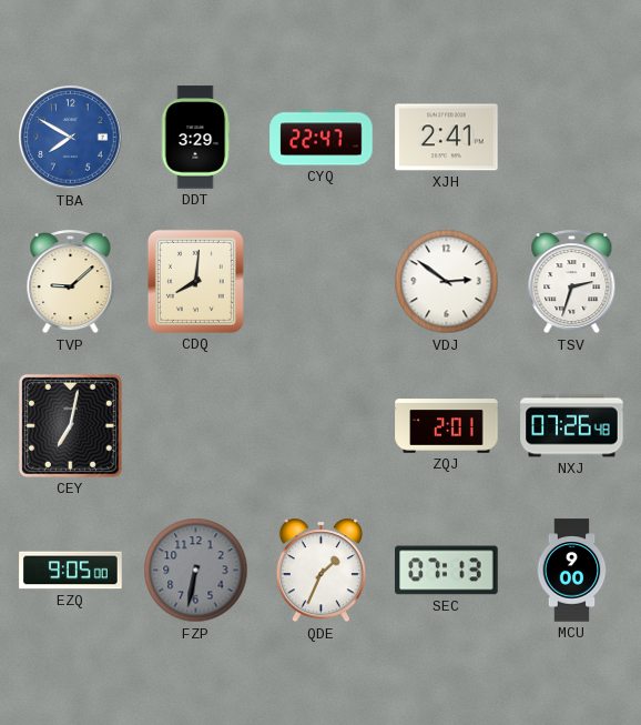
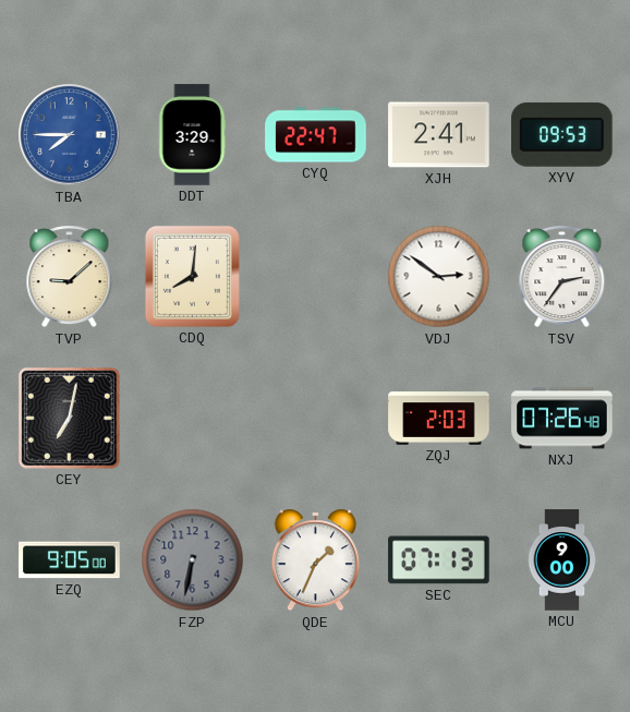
TBA: 7:50 -> 7:45
XYV: none -> 09:53
TSV: 2:33 -> 2:36
ZQJ: 2:01 -> 2:03
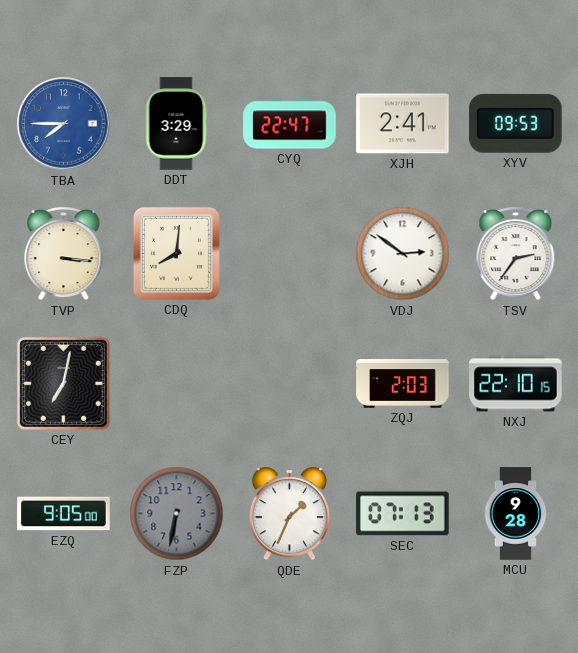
TVP: 9:08 -> 3:16
NXJ: 07:26 -> 22:10
MCU: 9:00 -> 9:28
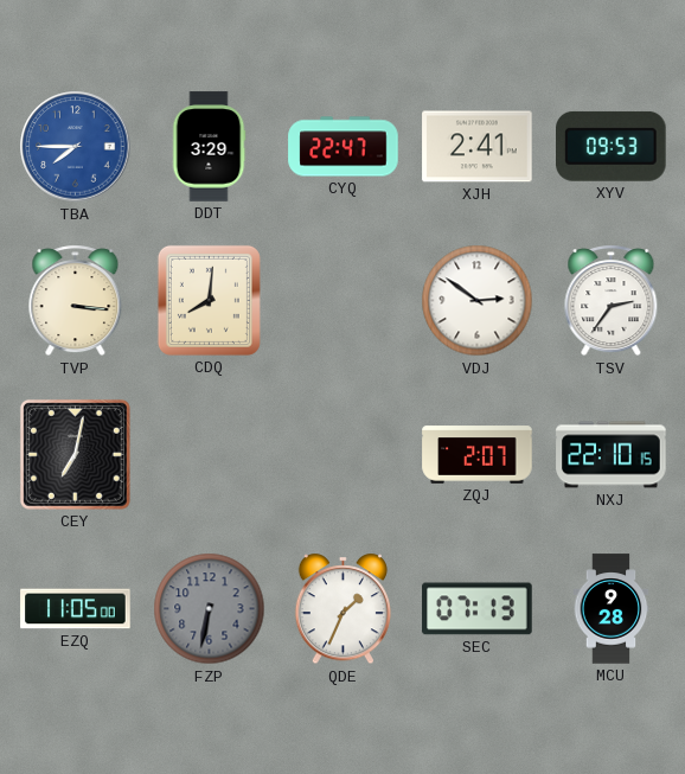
ZQJ: 2:03 -> 2:07
EZQ: 9:05 -> 11:05
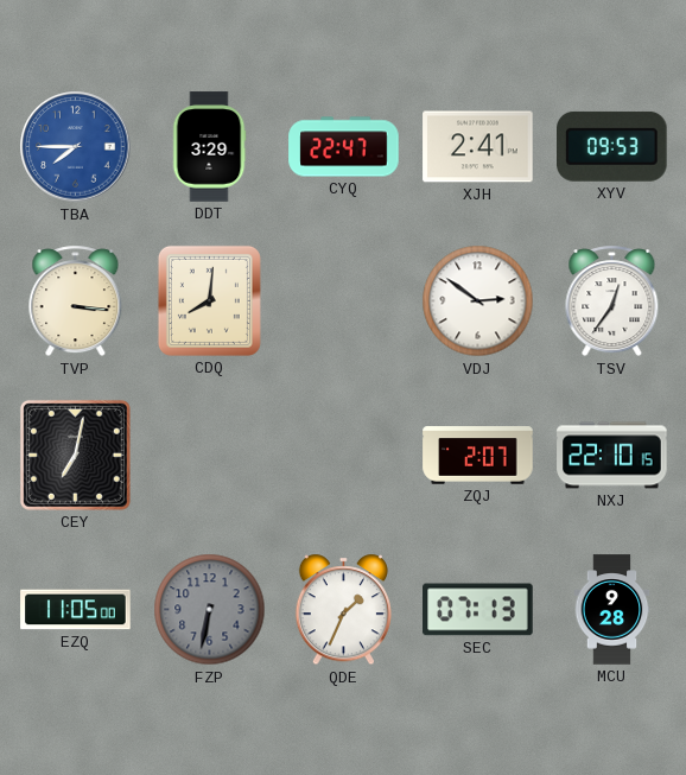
TSV: 2:36 -> 12:36
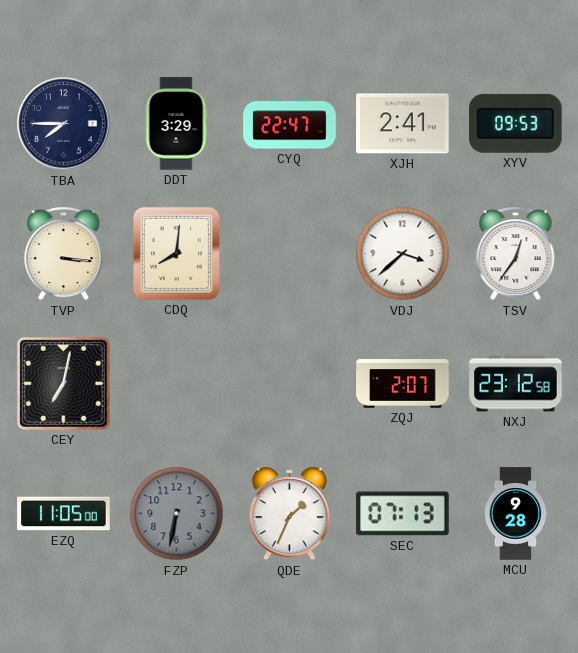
TBA dial: blue -> navy
VDJ: 2:51 -> 3:38
NXJ: 22:10 -> 23:12
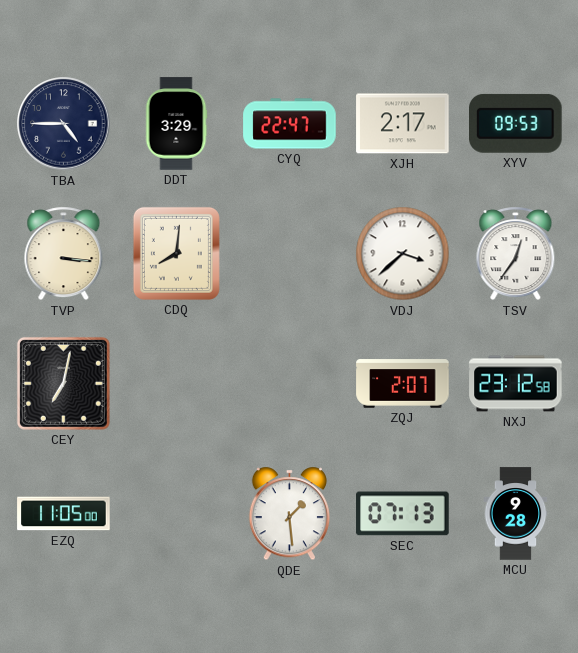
TBA: 7:45 -> 4:45
XJH: 2:41 -> 2:17
FZP: 6:32 -> none
QDE: 1:34 -> 1:29
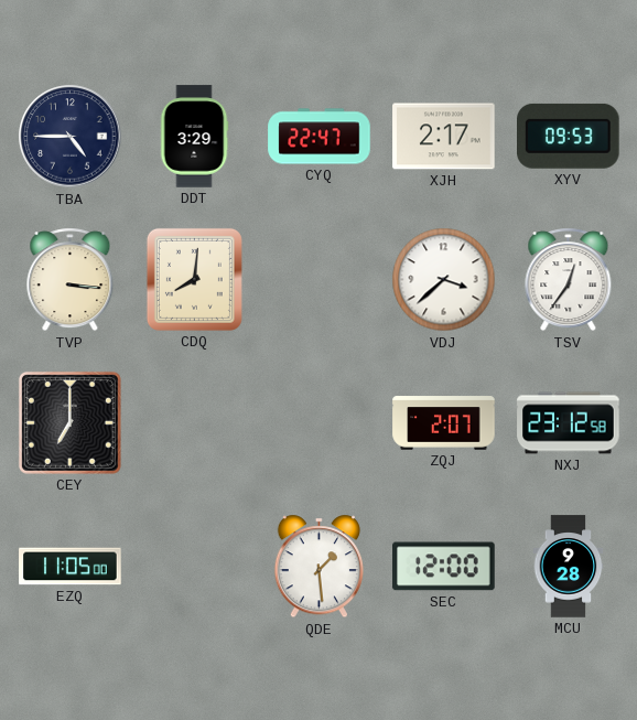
CEY: 7:02 -> 7:00
SEC: 07:13 -> 12:00
